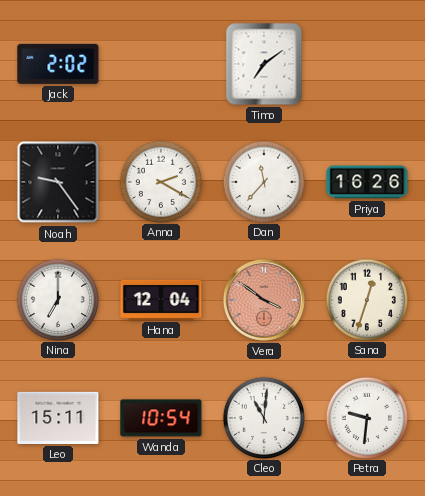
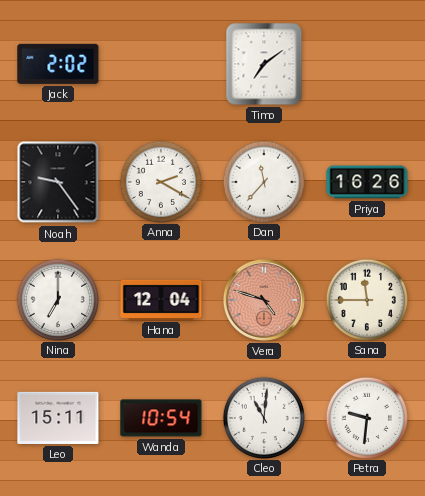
Vera: 3:51 -> 4:48
Sana: 12:33 -> 11:45
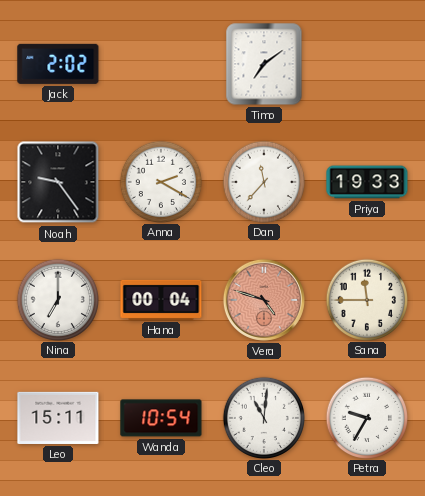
Priya: 16:26 -> 19:33
Hana: 12:04 -> 00:04
Petra: 9:31 -> 9:35
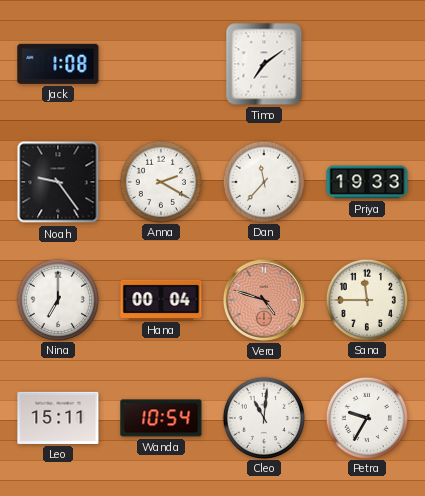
Jack: 2:02 -> 1:08
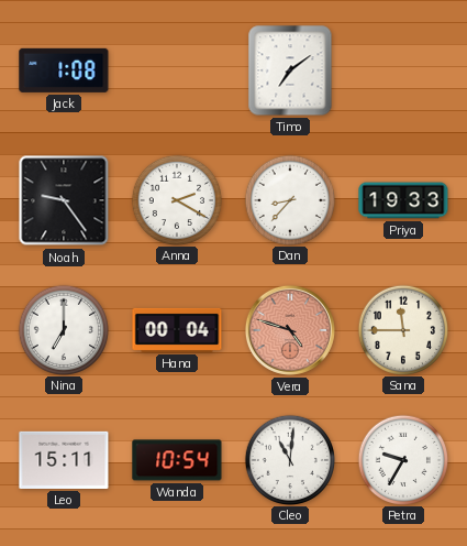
Dan: 11:37 -> 8:37
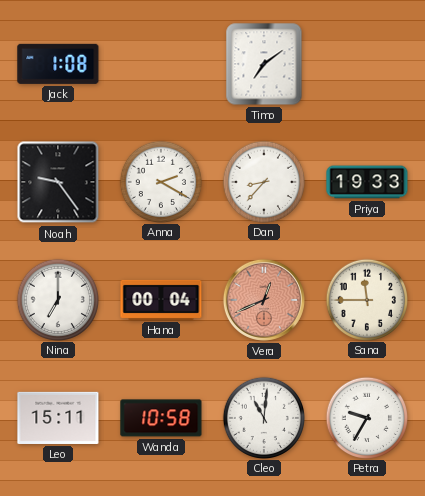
Vera: 4:48 -> 12:41
Wanda: 10:54 -> 10:58
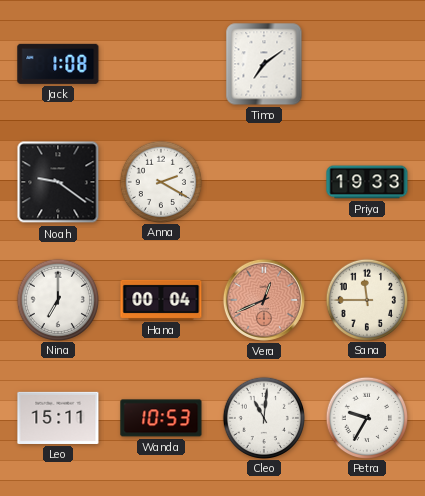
Noah: 9:24 -> 9:21
Dan: 8:37 -> none
Wanda: 10:58 -> 10:53
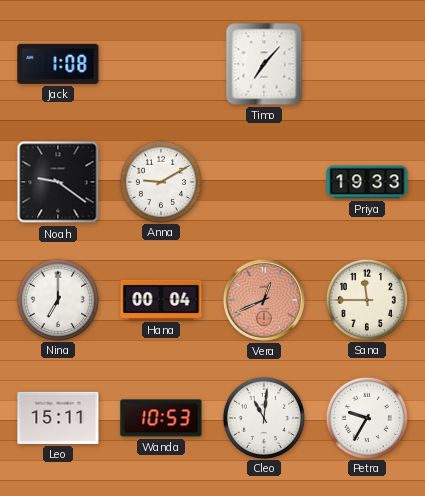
Timo: 7:09 -> 7:07
Anna: 2:20 -> 9:10
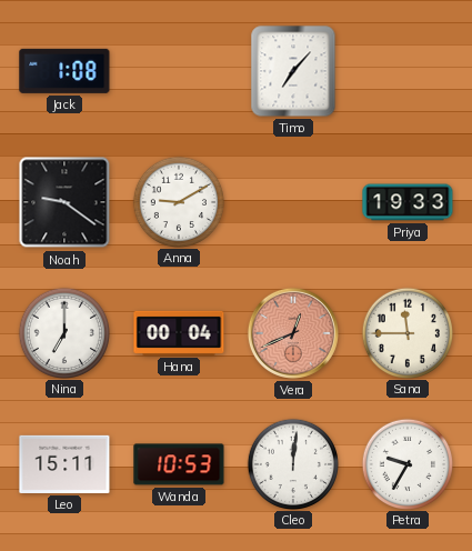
Cleo: 11:01 -> 12:01
